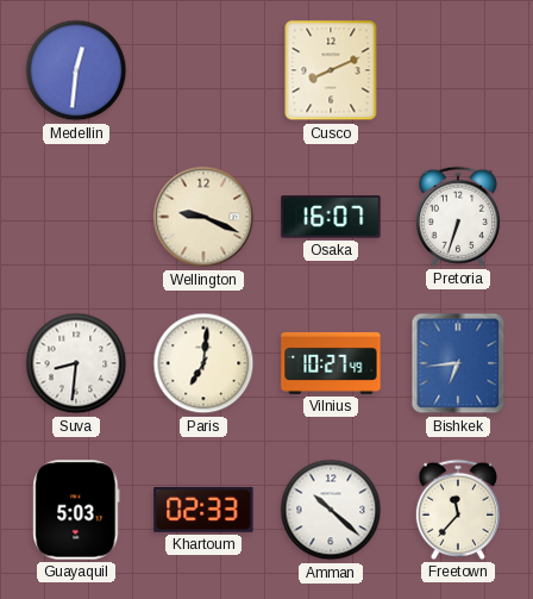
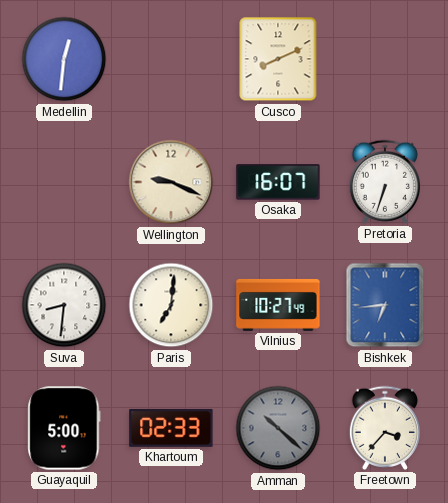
Guayaquil: 5:03 -> 5:00
Amman dial: white -> grey
Freetown: 11:37 -> 3:37
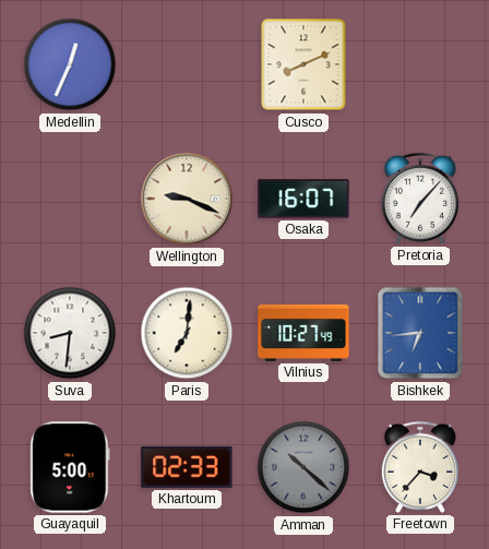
Medellin: 12:31 -> 12:34
Pretoria: 6:33 -> 7:07
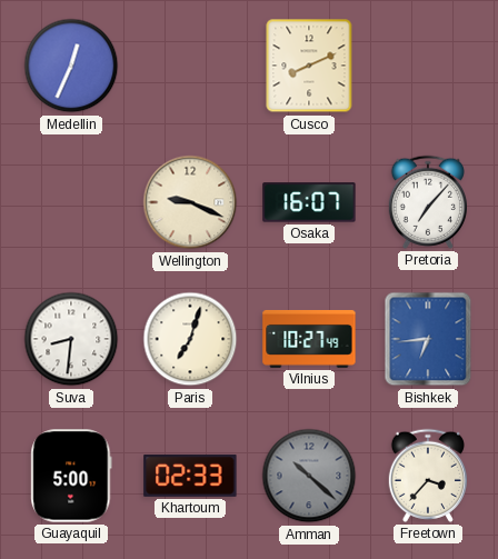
Paris: 7:01 -> 7:03
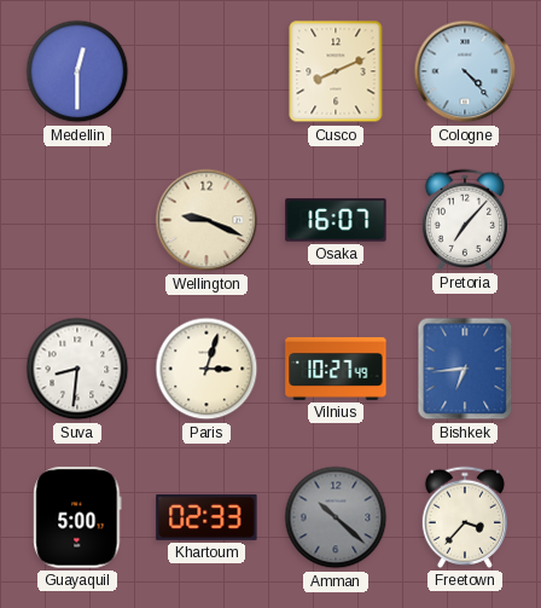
Medellin: 12:34 -> 12:30
Cologne: none -> 4:23
Paris: 7:03 -> 3:03
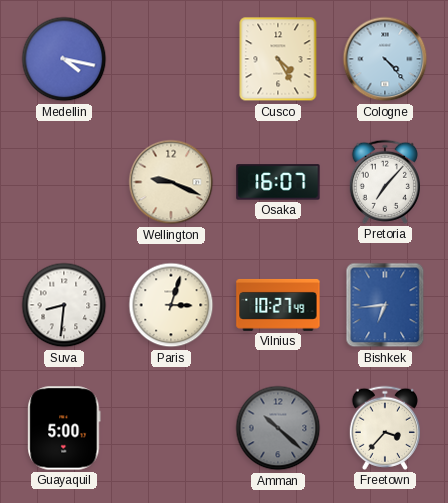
Medellin: 12:30 -> 4:17
Cusco: 8:11 -> 4:25
Khartoum: 02:33 -> none
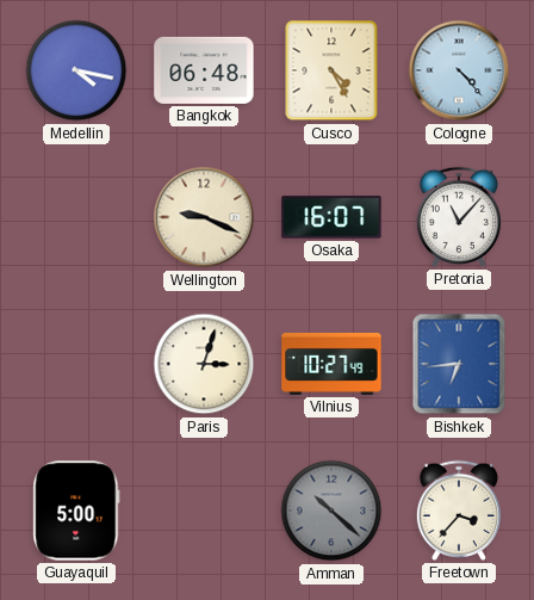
Bangkok: none -> 06:48
Pretoria: 7:07 -> 11:07
Suva: 8:31 -> none
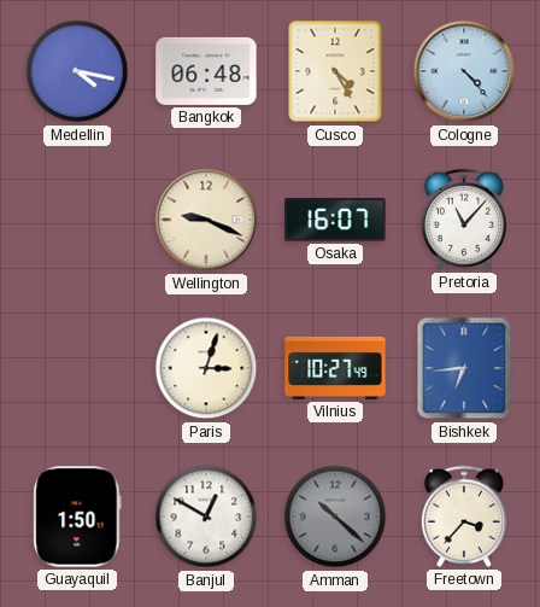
Guayaquil: 5:00 -> 1:50
Banjul: none -> 12:50
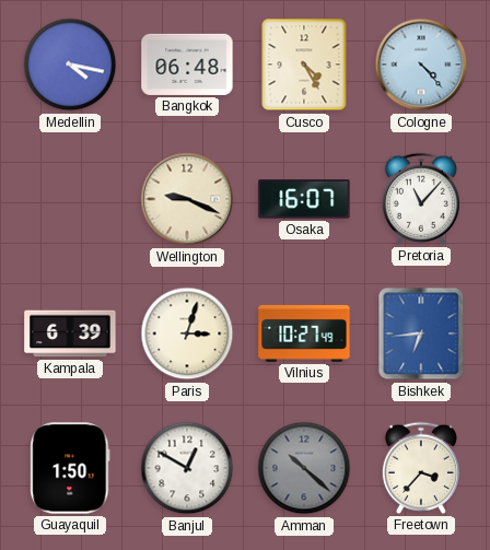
Kampala: none -> 6:39
